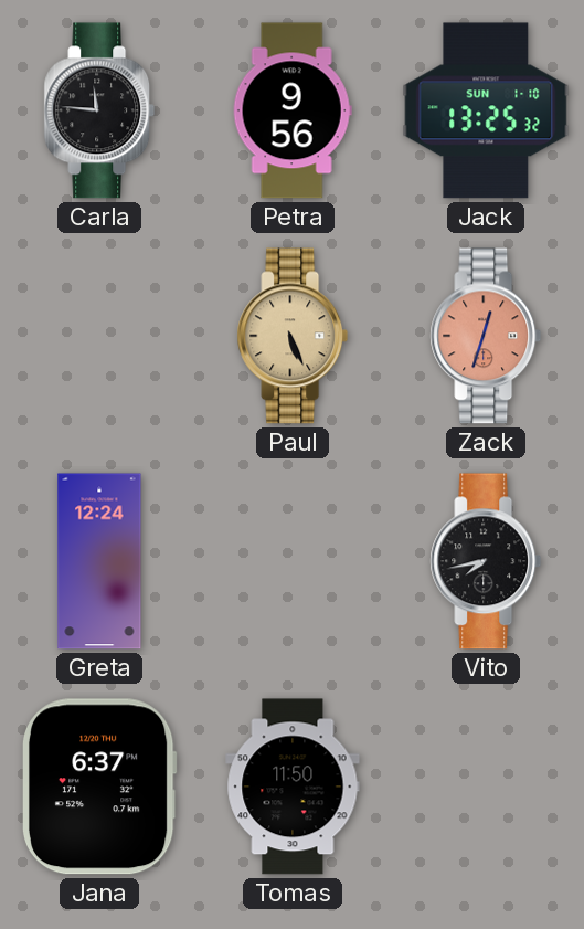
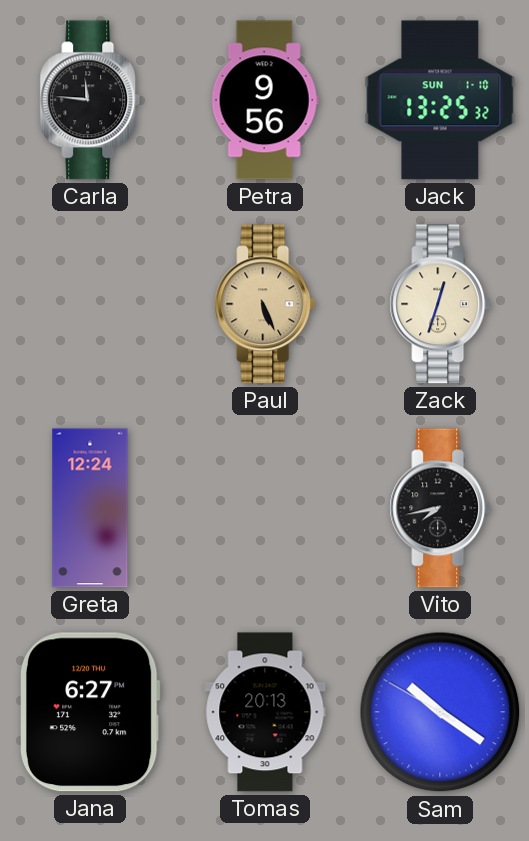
Zack dial: salmon -> cream
Jana: 6:37 -> 6:27
Tomas: 11:50 -> 20:13
Sam: none -> 10:20
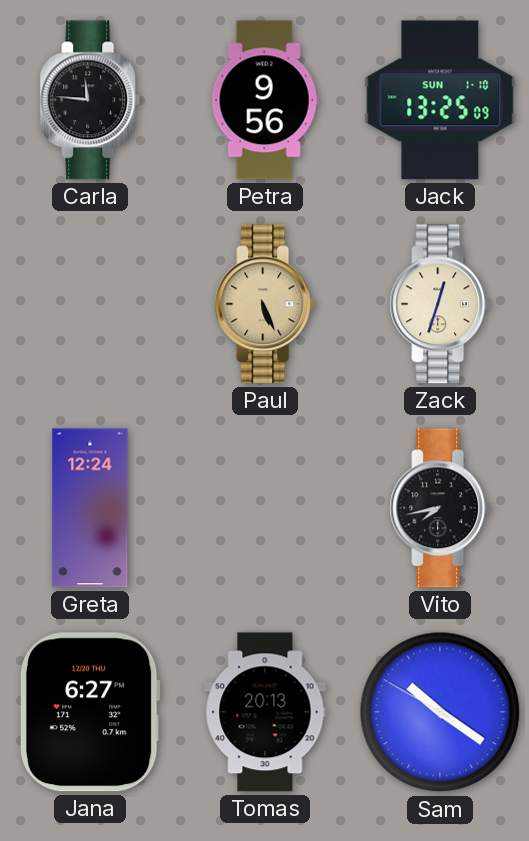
Jack: 13:25:32 -> 13:25:09
